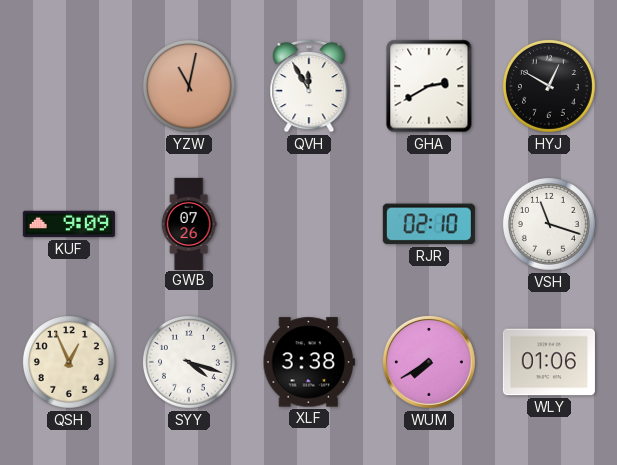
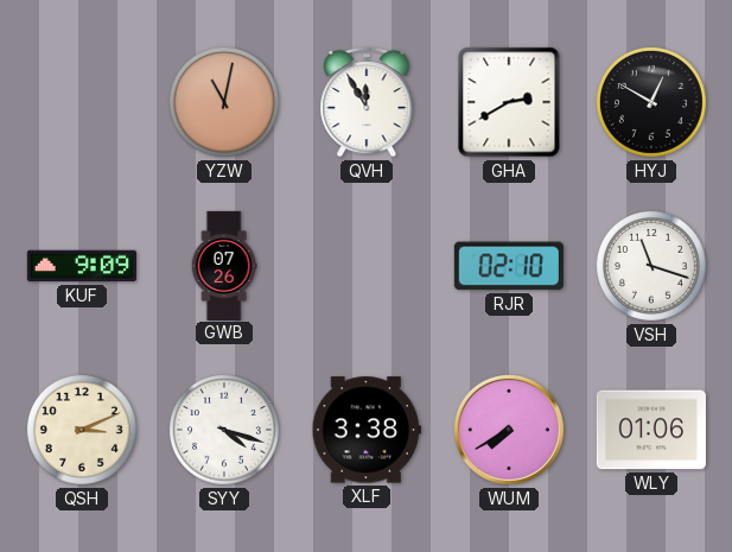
QSH: 12:56 -> 3:11
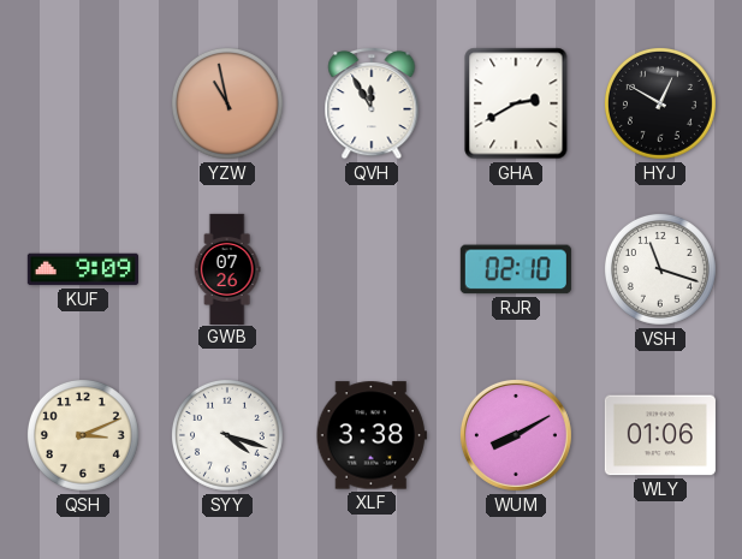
YZW: 11:02 -> 10:58
WUM: 7:40 -> 8:10
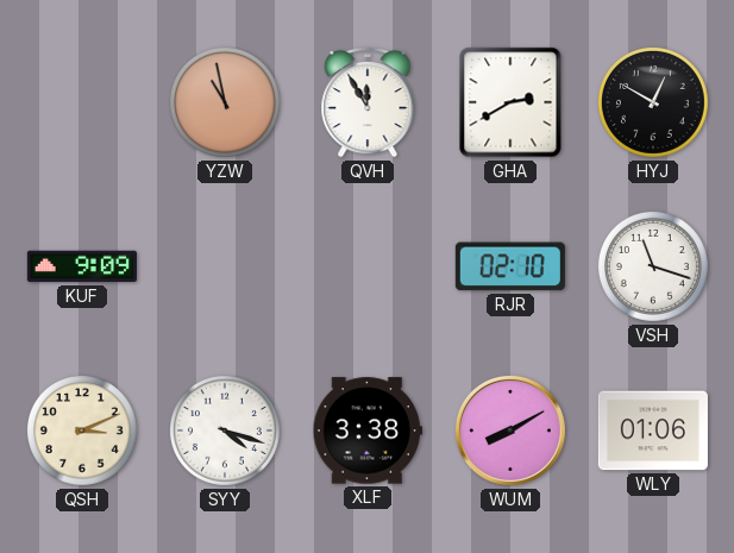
GWB: 07:26 -> none
